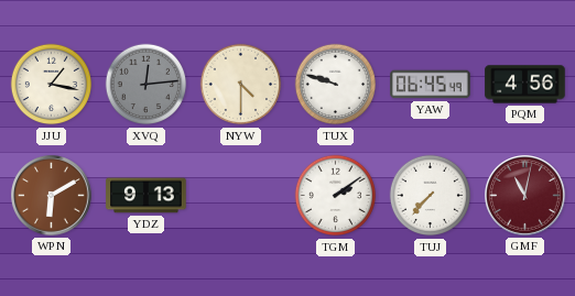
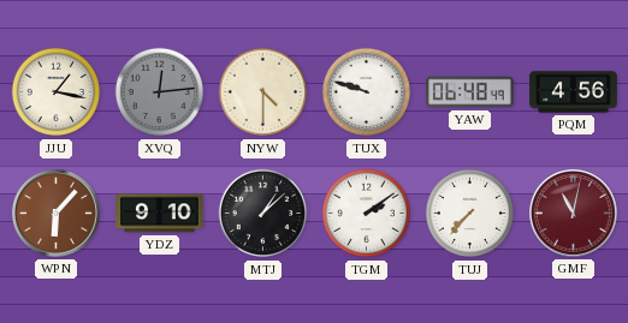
YAW: 06:45 -> 06:48
WPN: 6:10 -> 6:07
YDZ: 9:13 -> 9:10
MTJ: none -> 1:08
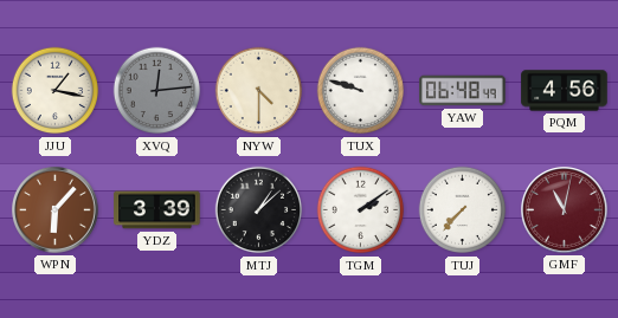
YDZ: 9:10 -> 3:39
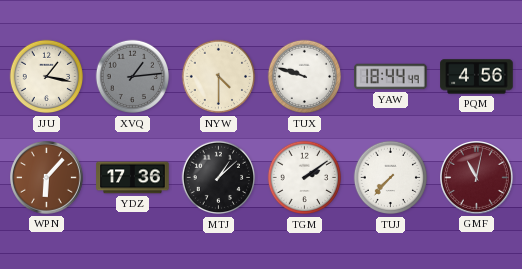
XVQ: 12:14 -> 1:14
YAW: 06:48 -> 18:44
YDZ: 3:39 -> 17:36
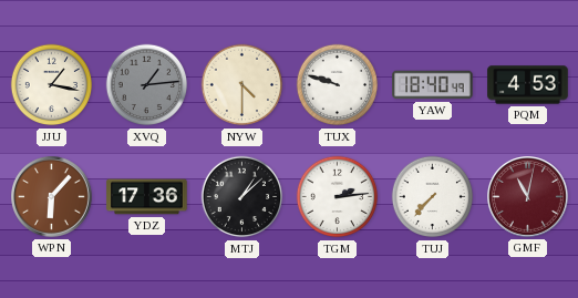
YAW: 18:44 -> 18:40
PQM: 4:56 -> 4:53
TGM: 2:09 -> 2:14
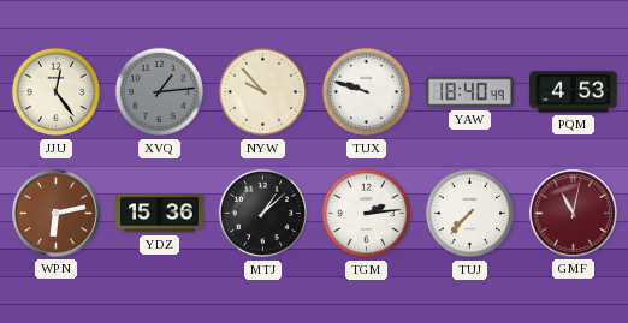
JJU: 1:17 -> 12:24
NYW: 4:30 -> 9:53
WPN: 6:07 -> 6:13
YDZ: 17:36 -> 15:36
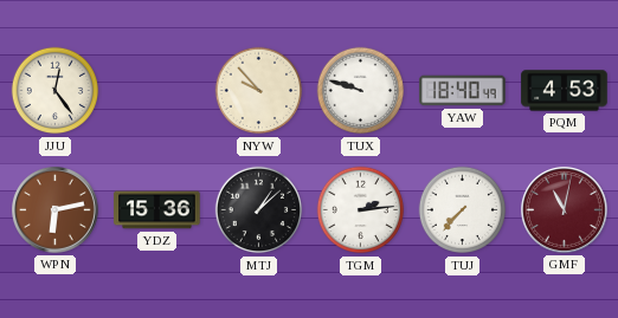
XVQ: 1:14 -> none
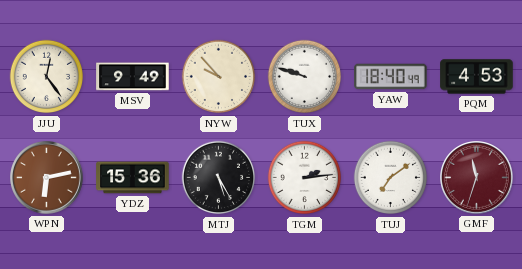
MSV: none -> 9:49
MTJ: 1:08 -> 5:25
TUJ: 7:37 -> 7:09
GMF: 11:02 -> 11:33
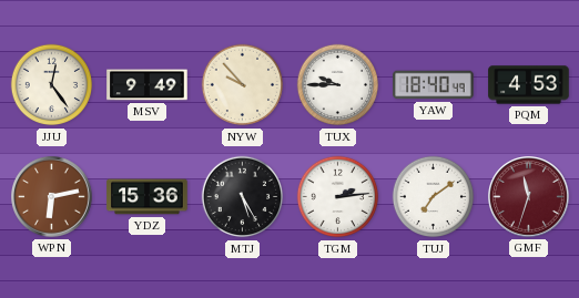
TUX: 9:48 -> 9:45
